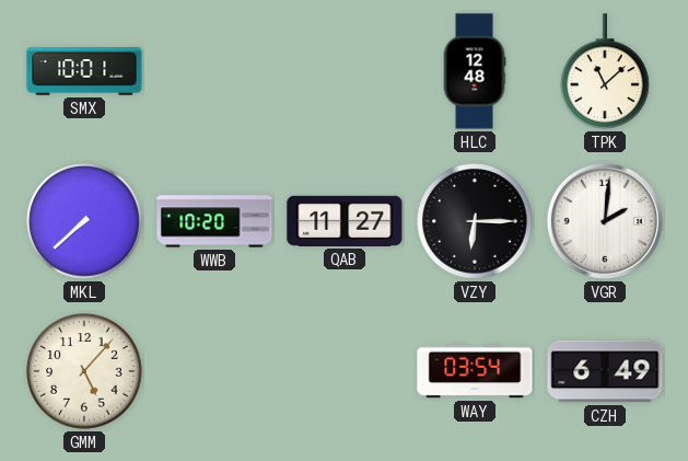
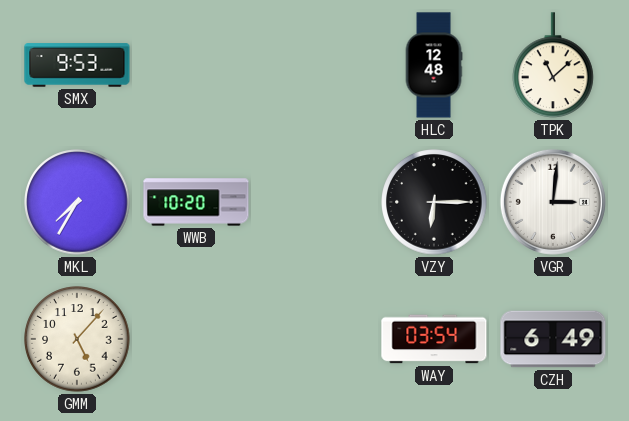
SMX: 10:01 -> 9:53
MKL: 7:38 -> 7:35
QAB: 11:27 -> none
VGR: 2:01 -> 3:01
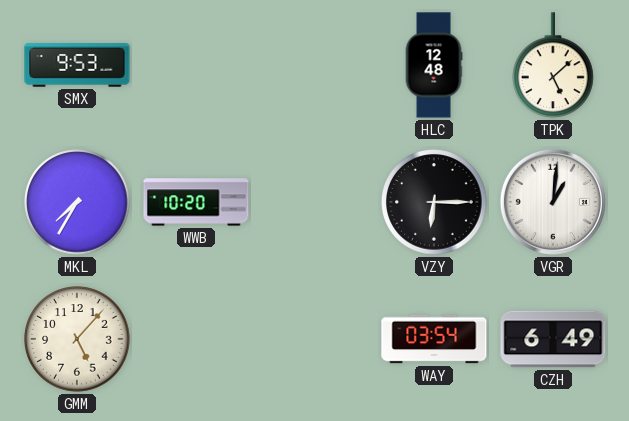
TPK: 11:08 -> 5:08
VGR: 3:01 -> 1:01
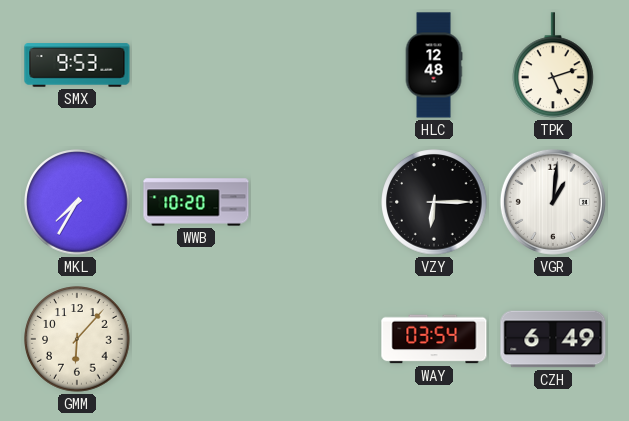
TPK: 5:08 -> 5:12
GMM: 5:07 -> 6:07
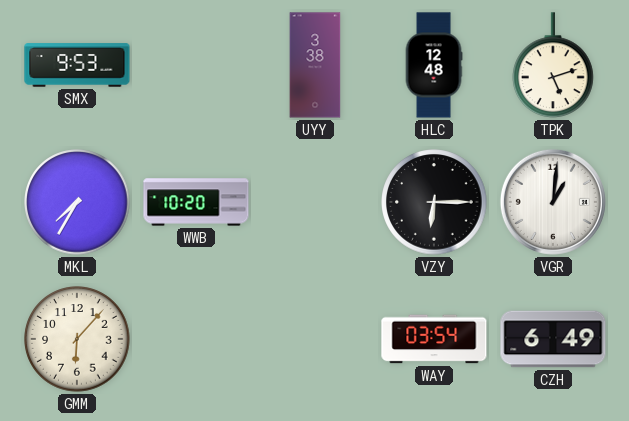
UYY: none -> 3:38
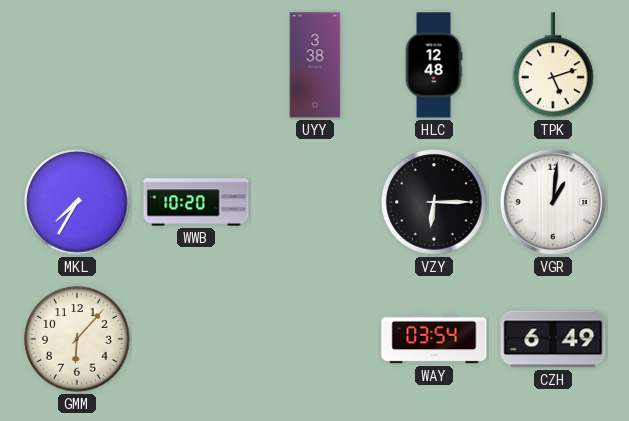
SMX: 9:53 -> none
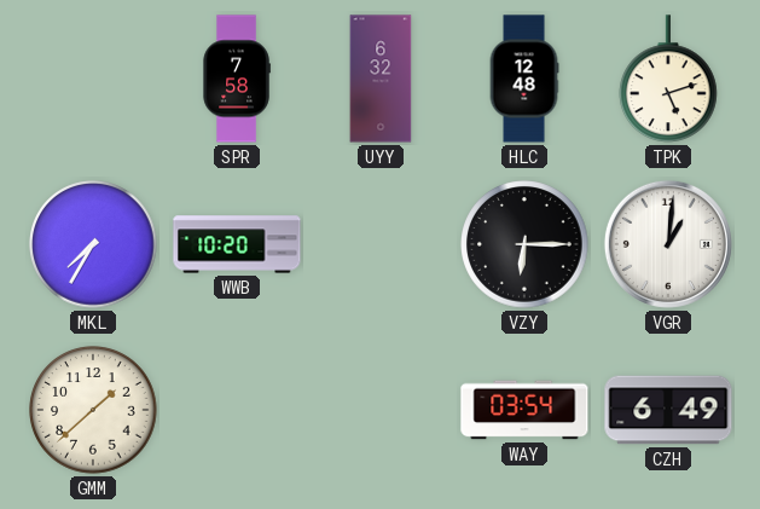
SPR: none -> 7:58
UYY: 3:38 -> 6:32
GMM: 6:07 -> 1:38
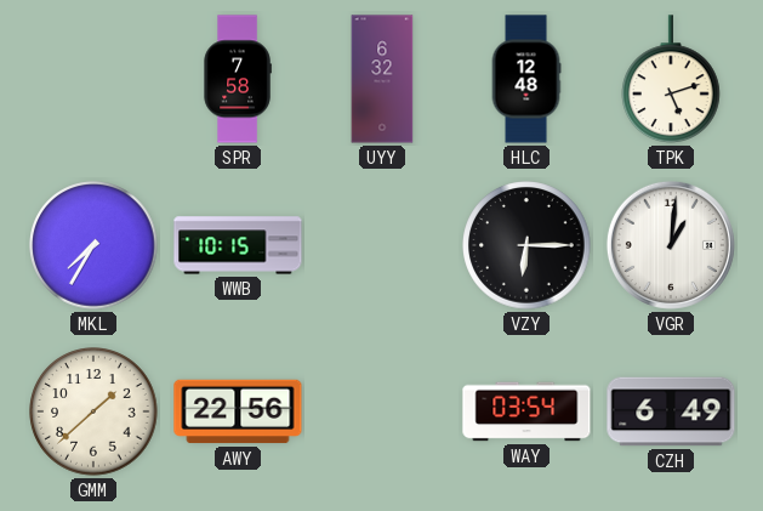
WWB: 10:20 -> 10:15
AWY: none -> 22:56
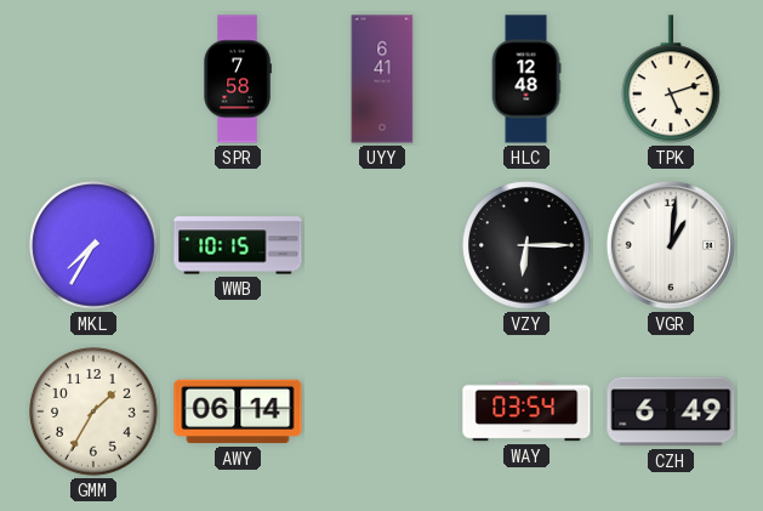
UYY: 6:32 -> 6:41
GMM: 1:38 -> 1:35
AWY: 22:56 -> 06:14
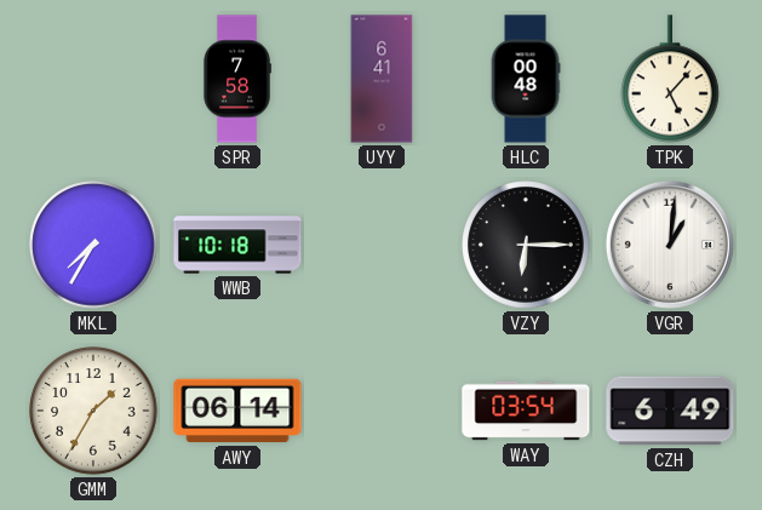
HLC: 12:48 -> 00:48
TPK: 5:12 -> 5:07
WWB: 10:15 -> 10:18
